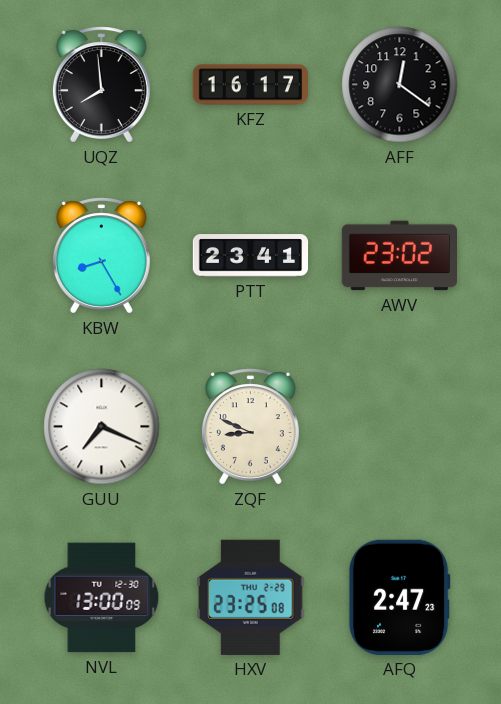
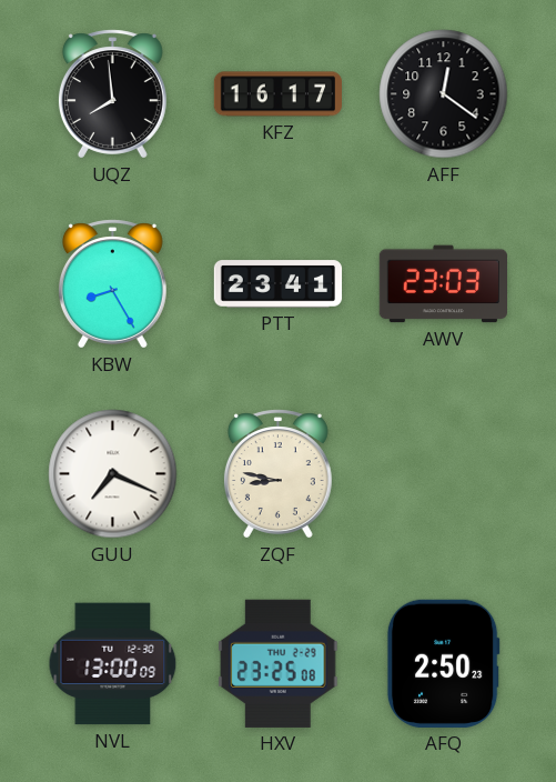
AWV: 23:02 -> 23:03
ZQF: 8:49 -> 8:47
AFQ: 2:47 -> 2:50
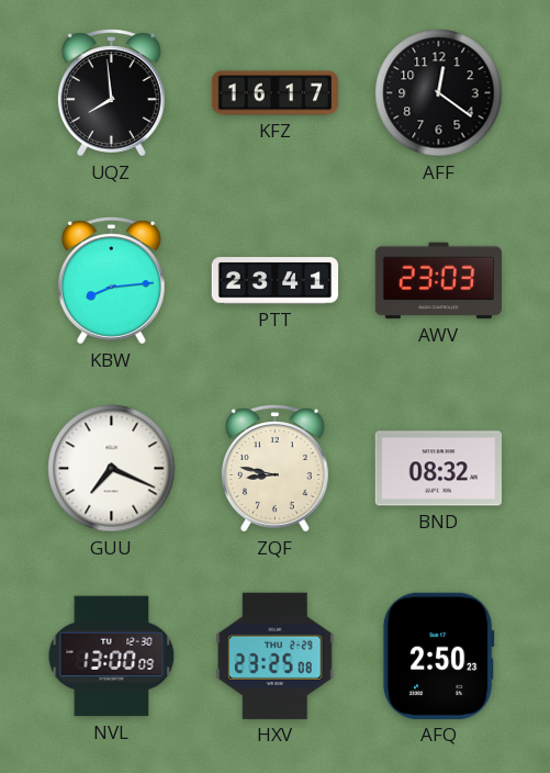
KBW: 8:25 -> 8:14
BND: none -> 08:32
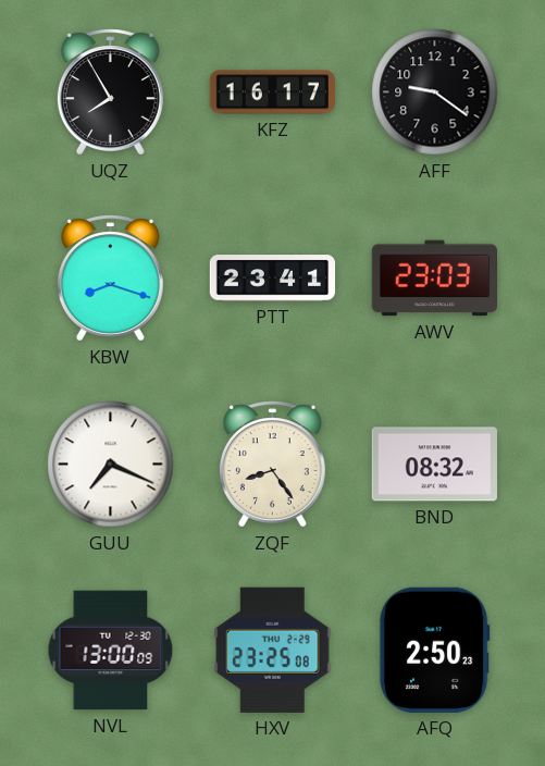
UQZ: 7:59 -> 7:55
AFF: 12:21 -> 9:21
KBW: 8:14 -> 8:18
ZQF: 8:47 -> 8:24
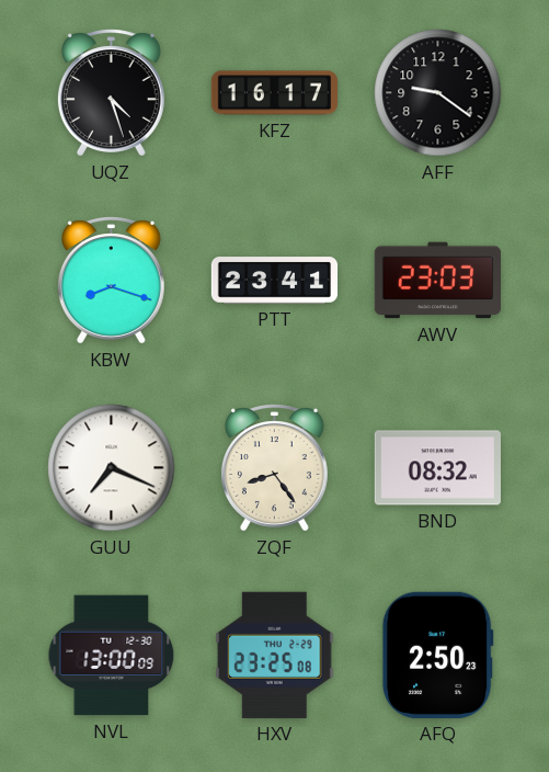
UQZ: 7:55 -> 4:27
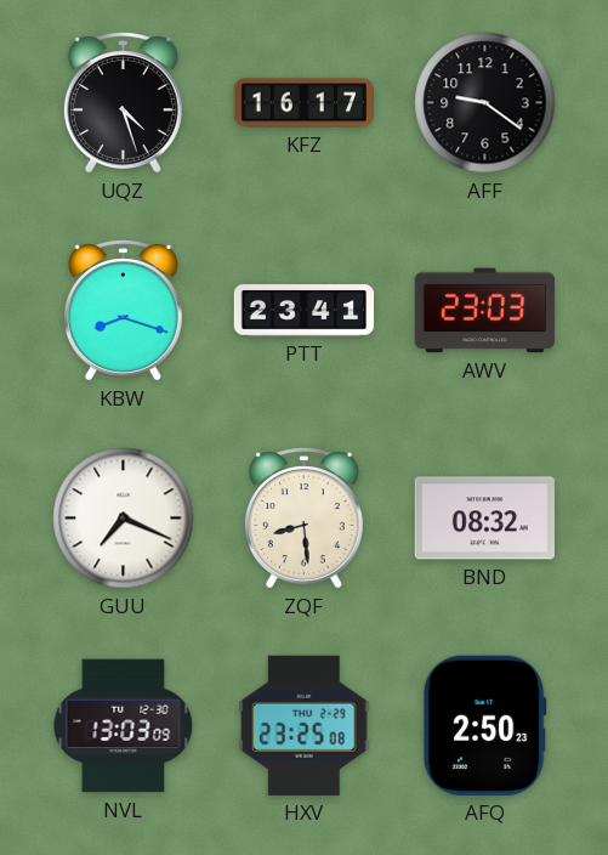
ZQF: 8:24 -> 8:29
NVL: 13:00 -> 13:03
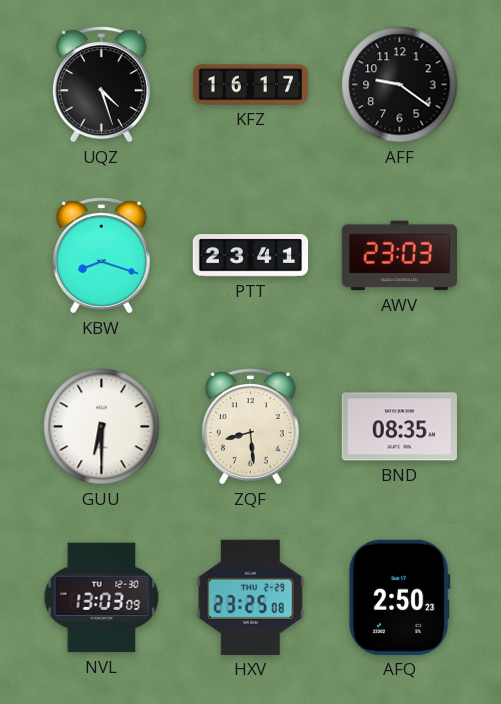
GUU: 7:19 -> 6:30
BND: 08:32 -> 08:35
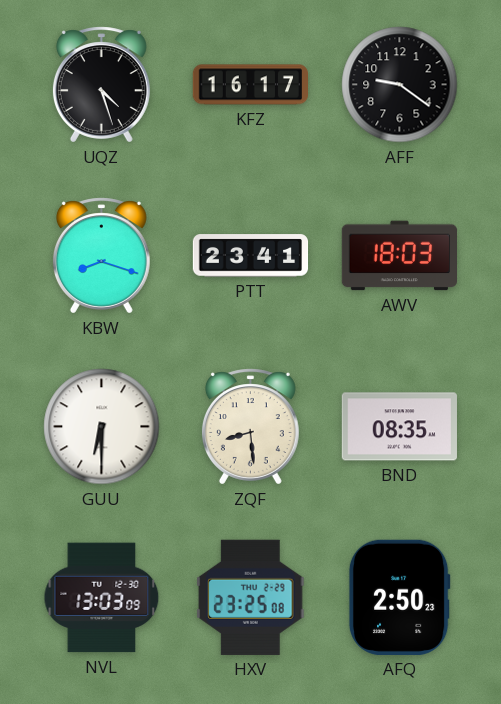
AWV: 23:03 -> 18:03
